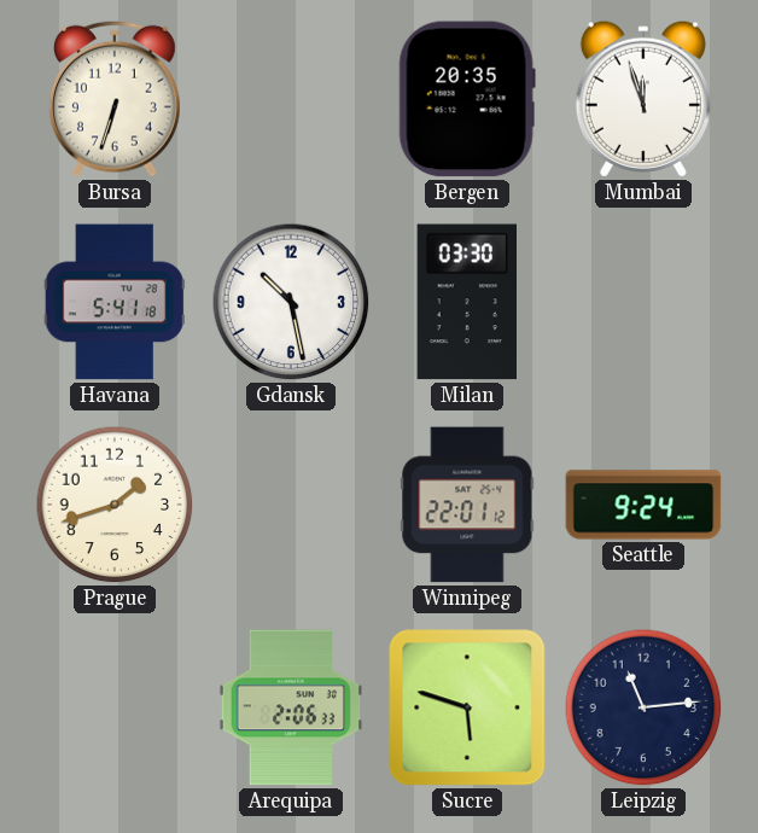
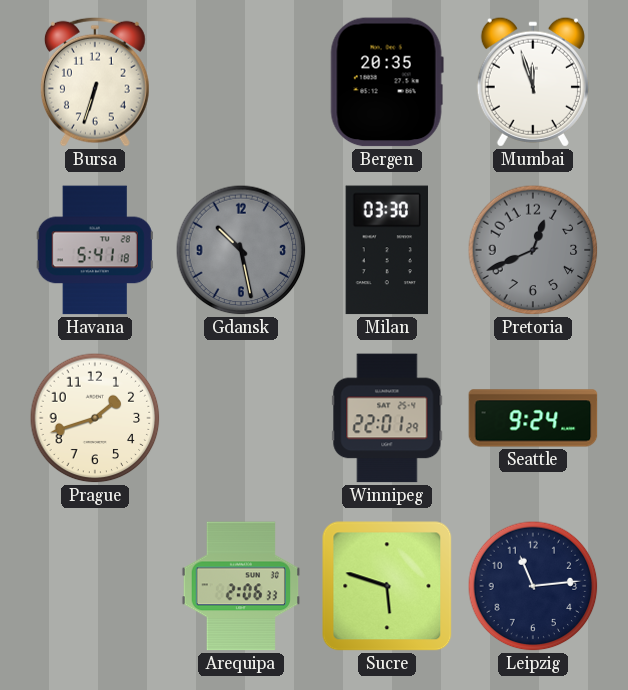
Gdansk dial: white -> grey
Pretoria: none -> 12:41
Winnipeg: 22:01:12 -> 22:01:29
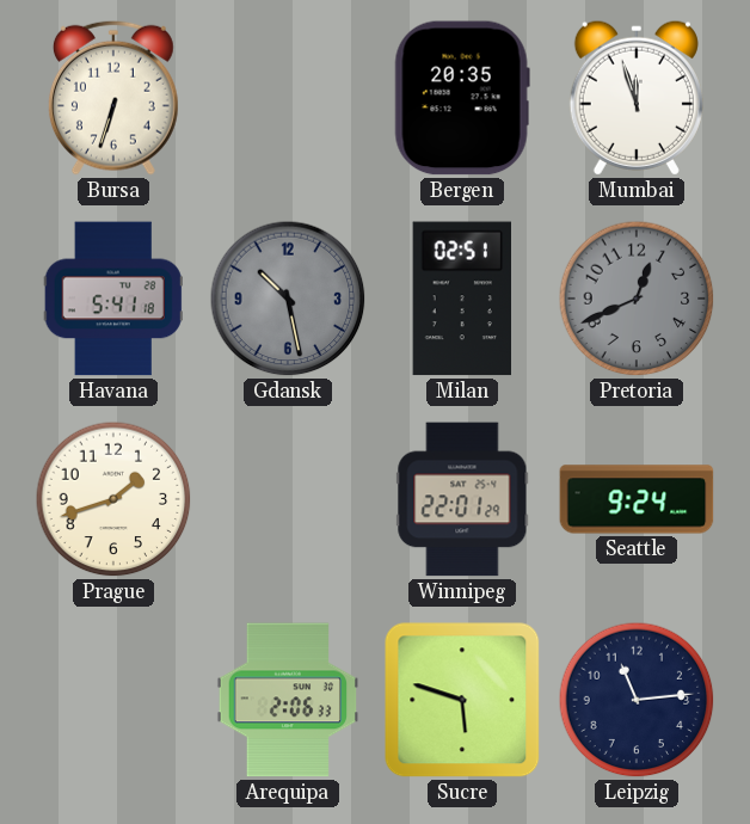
Milan: 03:30 -> 02:51
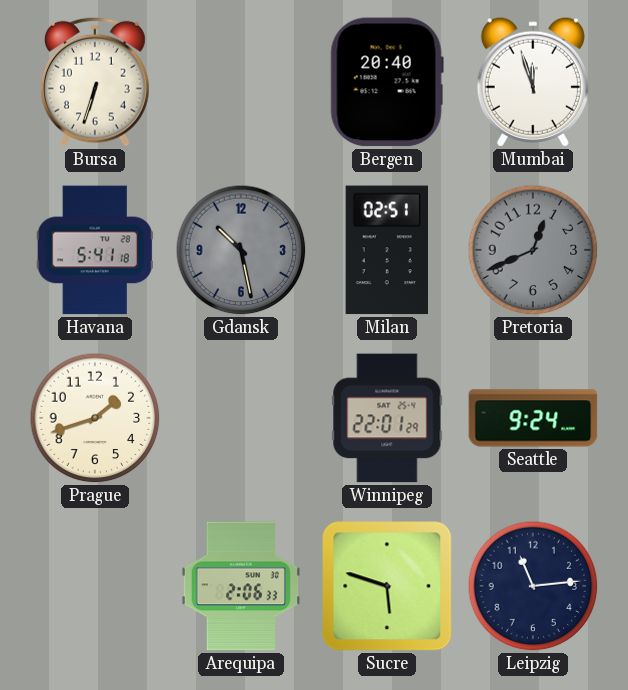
Bergen: 20:35 -> 20:40
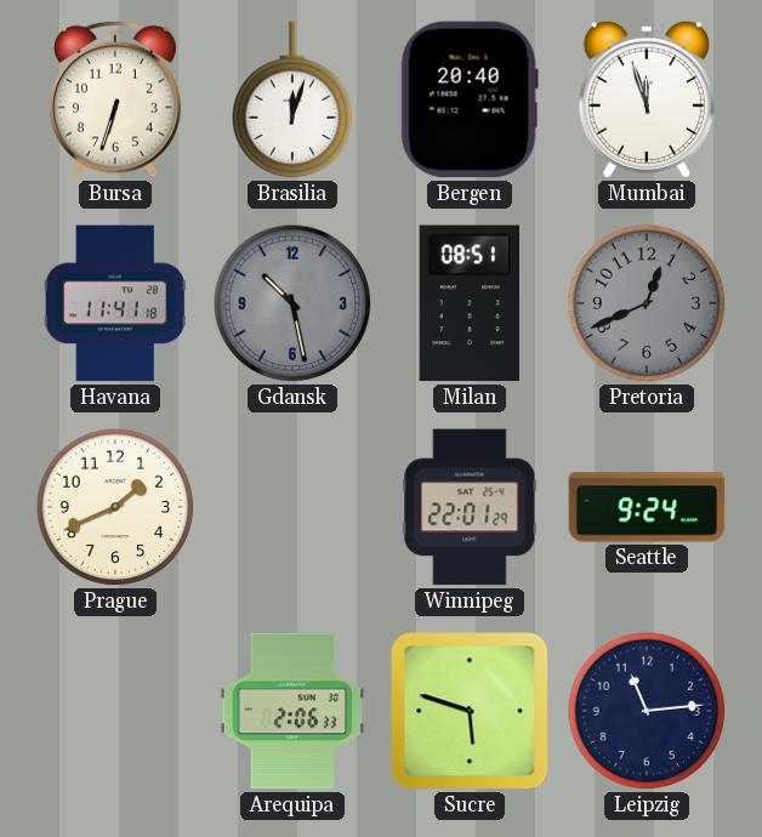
Brasilia: none -> 12:03
Havana: 5:41 -> 11:41
Milan: 02:51 -> 08:51
Prague: 1:42 -> 1:41
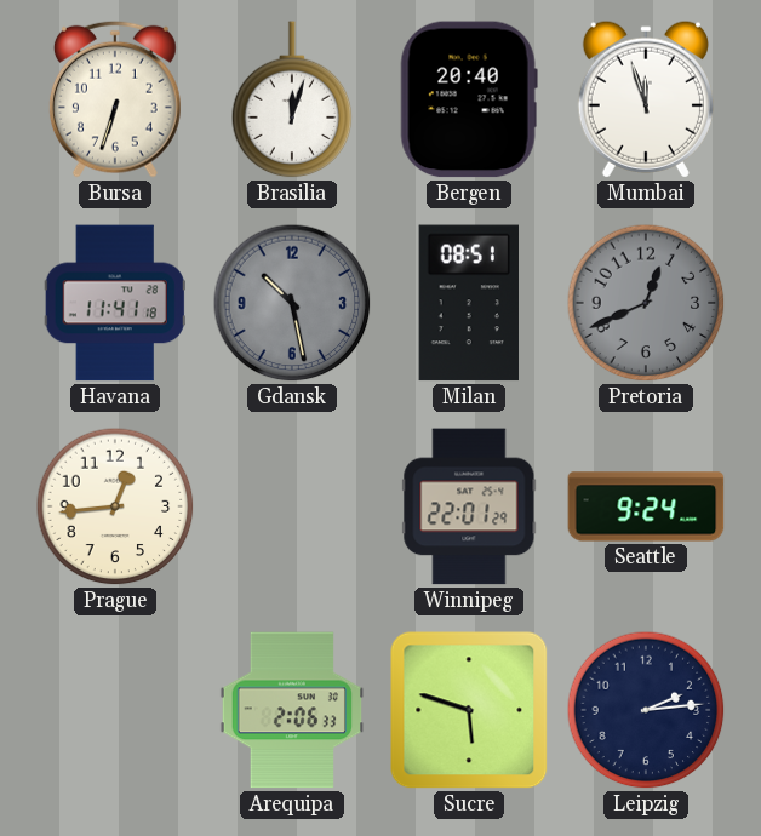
Prague: 1:41 -> 12:44
Leipzig: 11:14 -> 2:14
